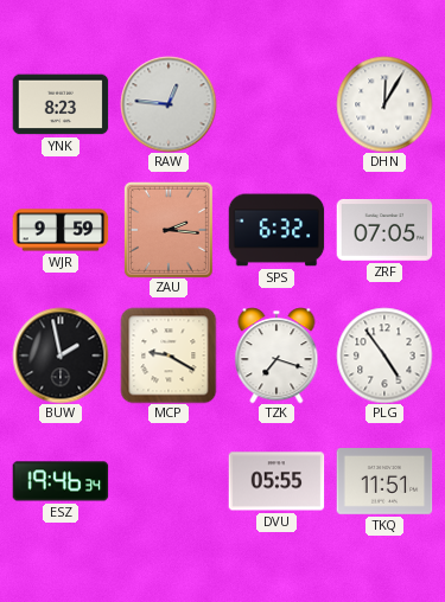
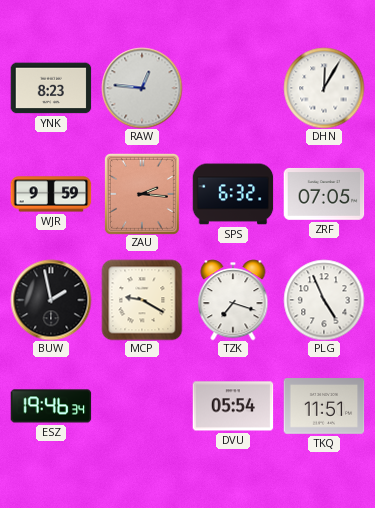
PLG: 4:54 -> 4:56
DVU: 05:55 -> 05:54
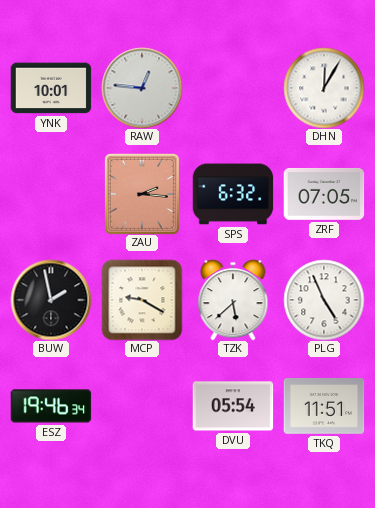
YNK: 8:23 -> 10:01
WJR: 9:59 -> none
TZK: 7:18 -> 5:38
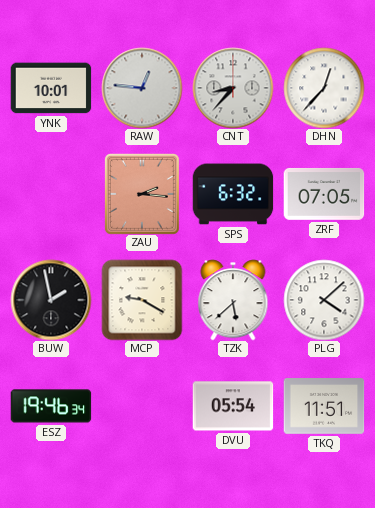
CNT: none -> 8:37
DHN: 12:05 -> 12:37
PLG: 4:56 -> 4:08
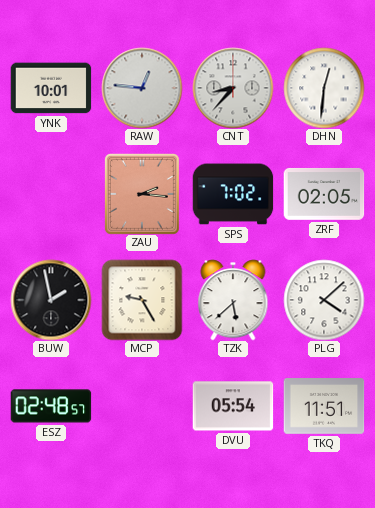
DHN: 12:37 -> 12:31
SPS: 6:32 -> 7:02
ZRF: 07:05 -> 02:05
MCP: 9:20 -> 9:25
ESZ: 19:46 -> 02:48
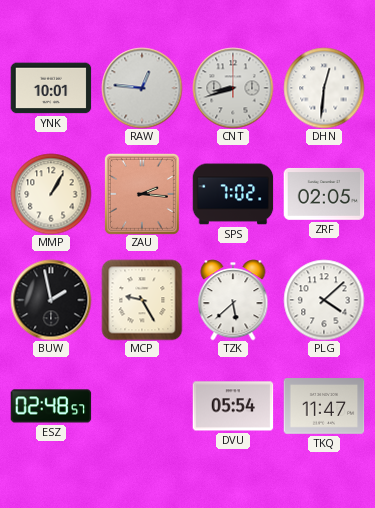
CNT: 8:37 -> 8:42
MMP: none -> 1:05
TKQ: 11:51 -> 11:47
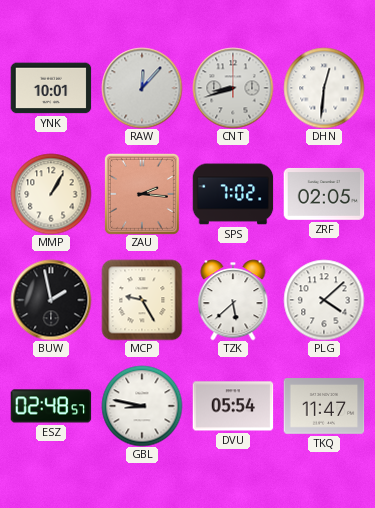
RAW: 12:46 -> 12:07
GBL: none -> 8:47
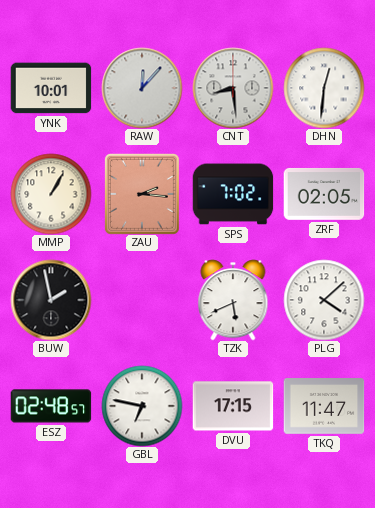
CNT: 8:42 -> 8:29
MCP: 9:25 -> none
TZK: 5:38 -> 5:41
GBL: 8:47 -> 6:47
DVU: 05:54 -> 17:15
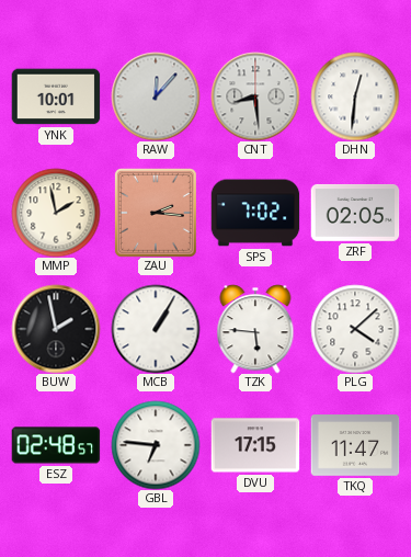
MMP: 1:05 -> 1:58
MCB: none -> 1:05
TZK: 5:41 -> 5:46
GBL: 6:47 -> 6:46
